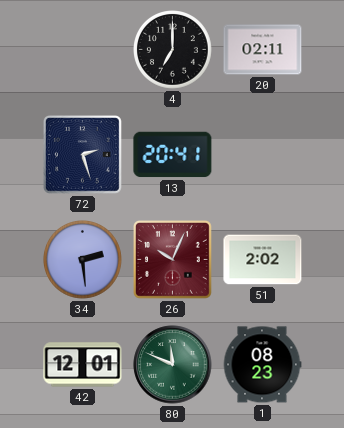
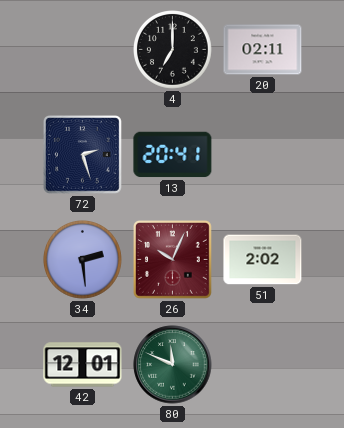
1: 08:23 -> none
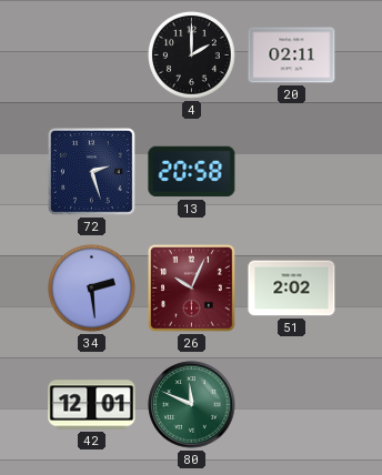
4: 7:00 -> 2:00
13: 20:41 -> 20:58
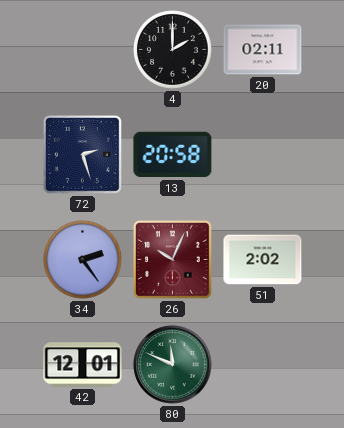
34: 2:29 -> 2:24
